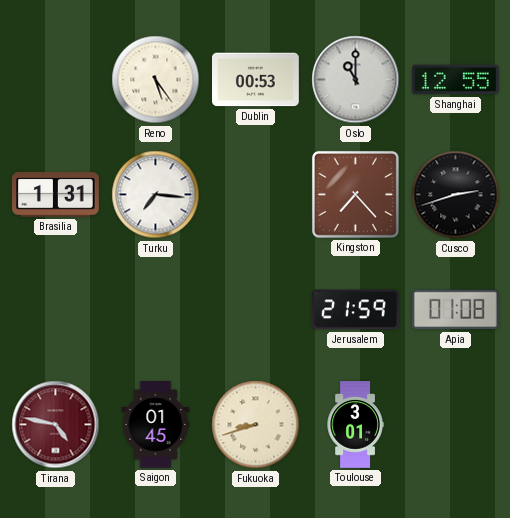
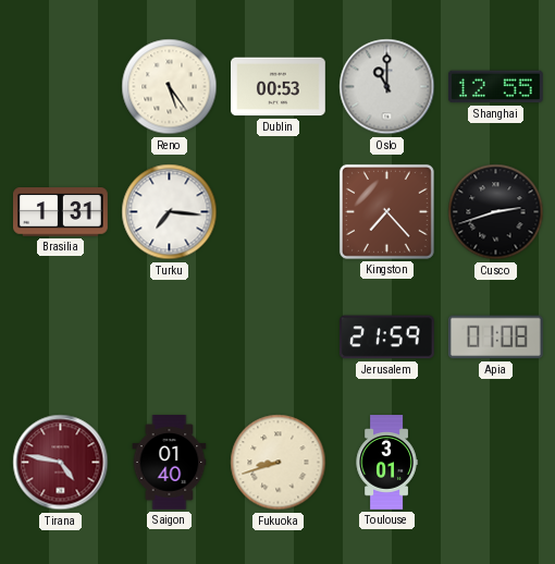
Saigon: 01:45 -> 01:40
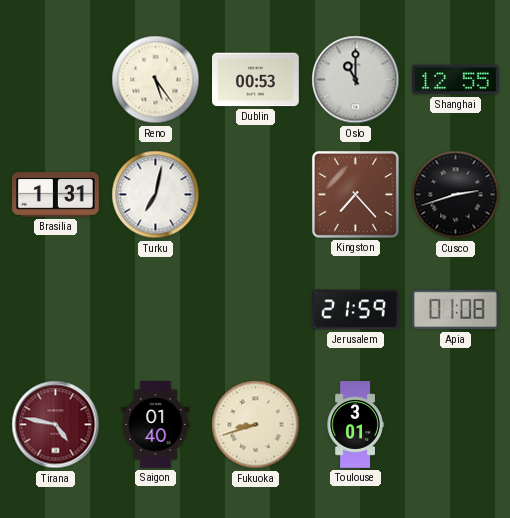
Turku: 7:16 -> 7:02
